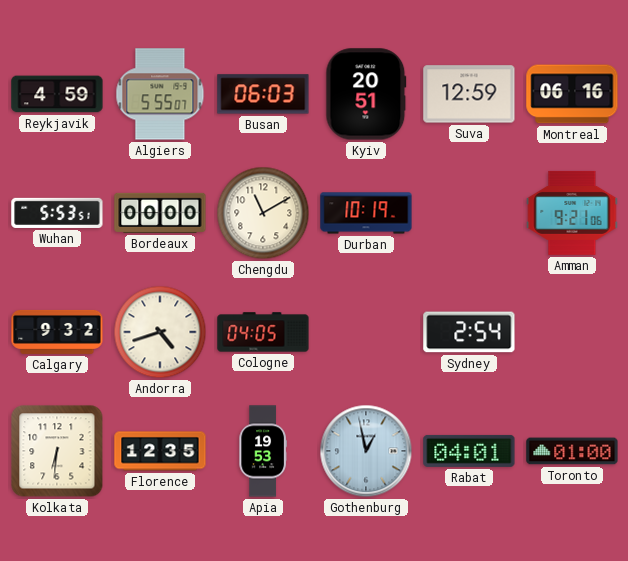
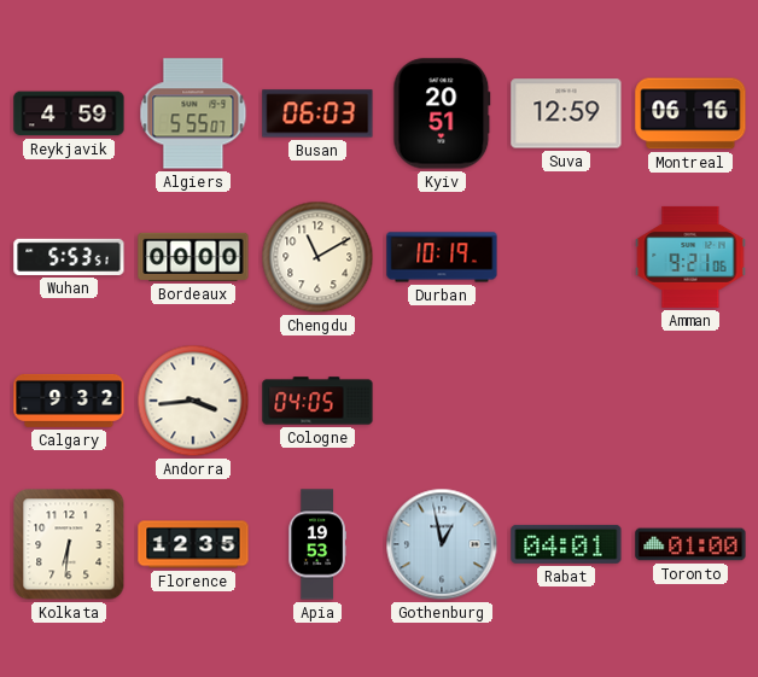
Andorra: 4:42 -> 3:44
Sydney: 2:54 -> none
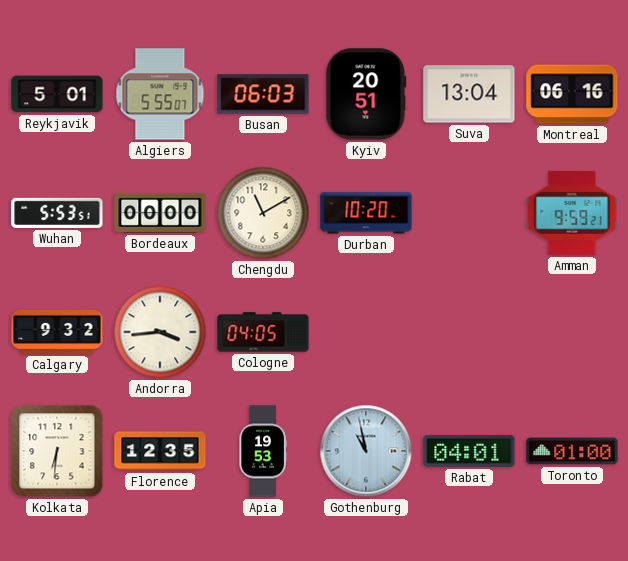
Reykjavik: 4:59 -> 5:01
Suva: 12:59 -> 13:04
Durban: 10:19 -> 10:20
Amman: 9:21 -> 9:59
Gothenburg: 12:58 -> 10:58
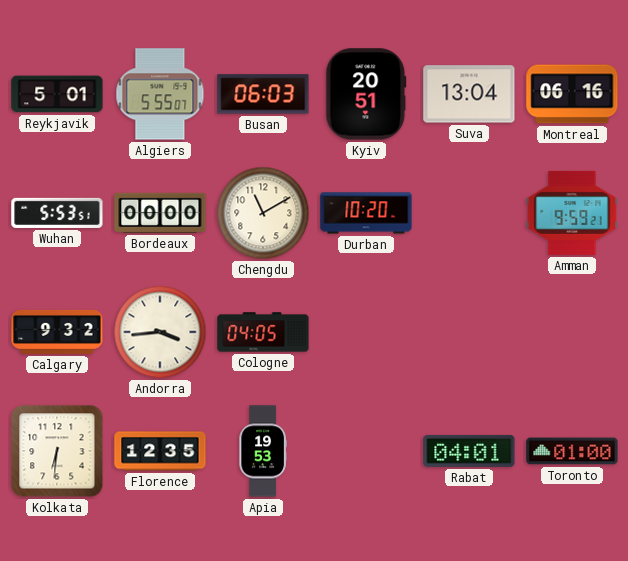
Gothenburg: 10:58 -> none
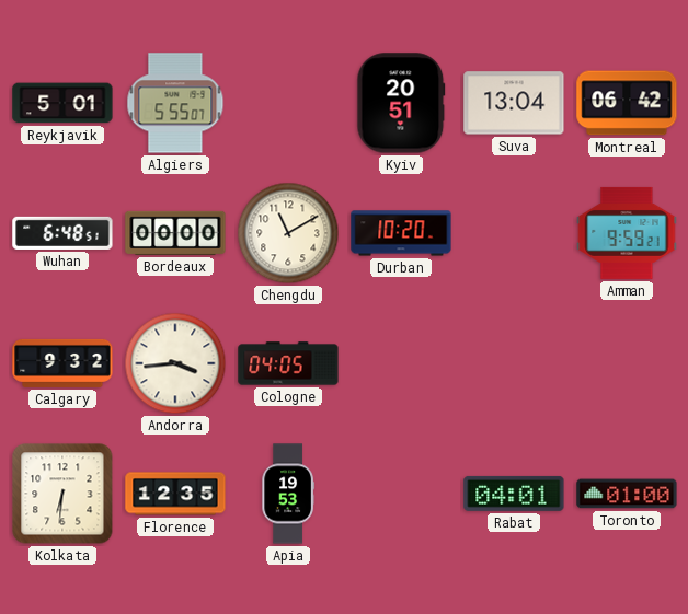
Busan: 06:03 -> none
Montreal: 06:16 -> 06:42
Wuhan: 5:53 -> 6:48
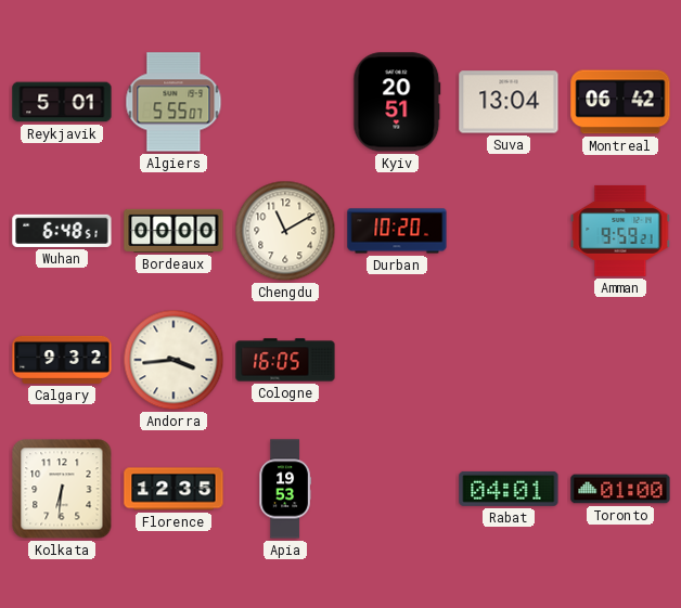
Cologne: 04:05 -> 16:05
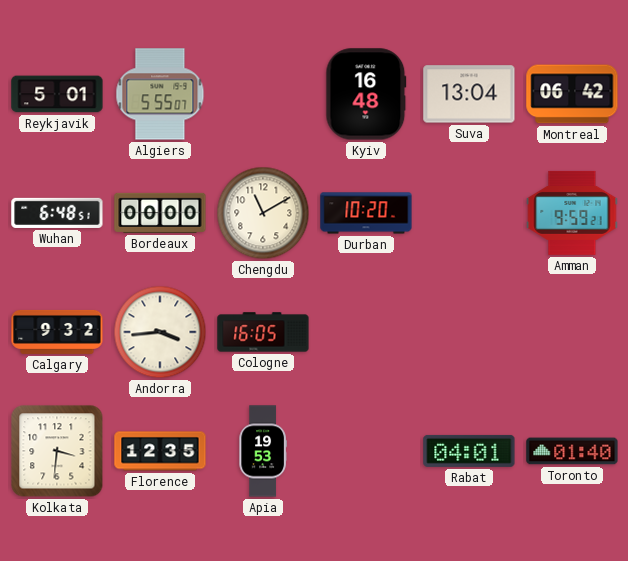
Kyiv: 20:51 -> 16:48
Kolkata: 6:31 -> 3:31
Toronto: 01:00 -> 01:40
